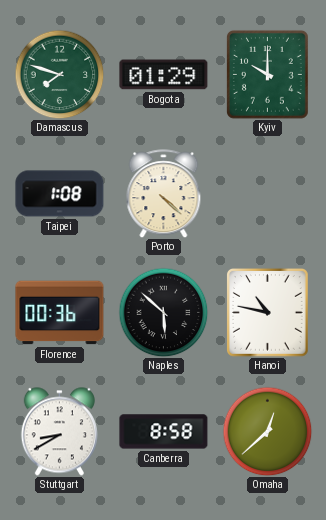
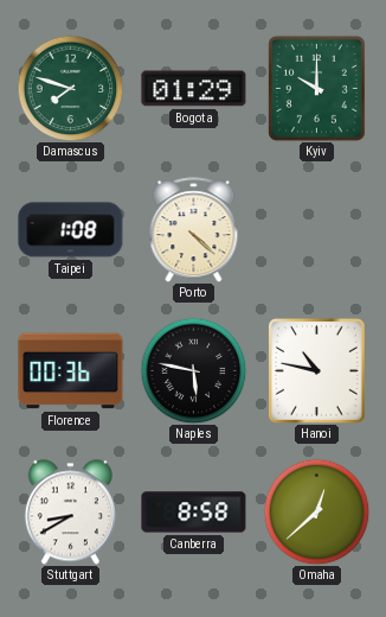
Naples: 5:52 -> 5:47
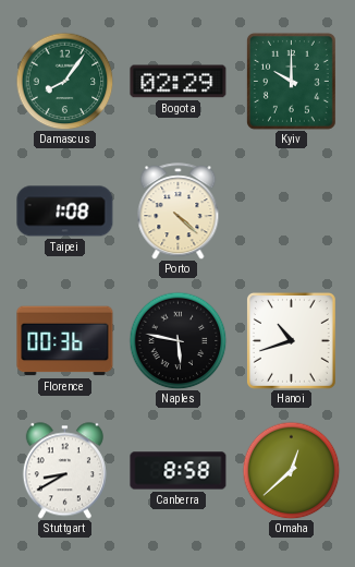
Damascus: 7:48 -> 8:06
Bogota: 01:29 -> 02:29
Hanoi: 10:47 -> 10:42
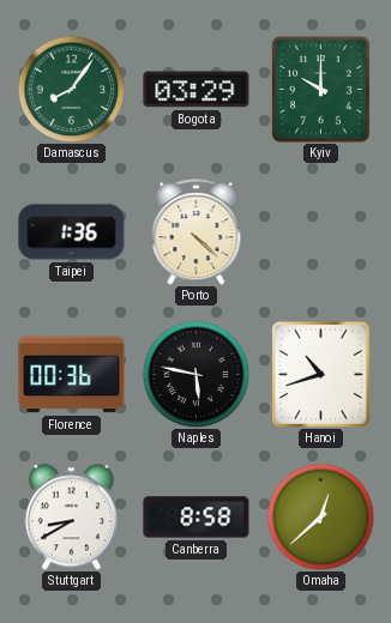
Bogota: 02:29 -> 03:29
Taipei: 1:08 -> 1:36
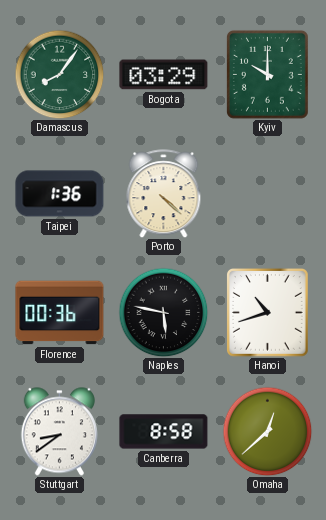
Stuttgart: 8:40 -> 8:39
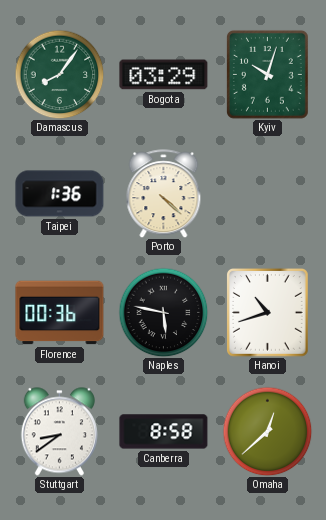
Kyiv: 10:00 -> 10:03
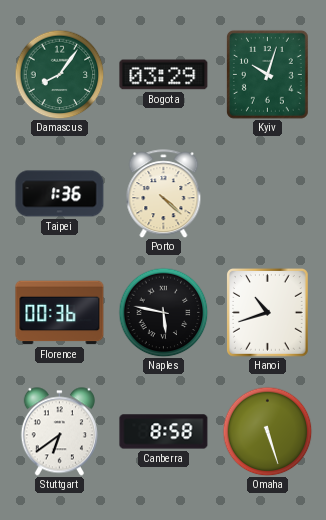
Stuttgart: 8:39 -> 6:39
Omaha: 12:38 -> 5:27
